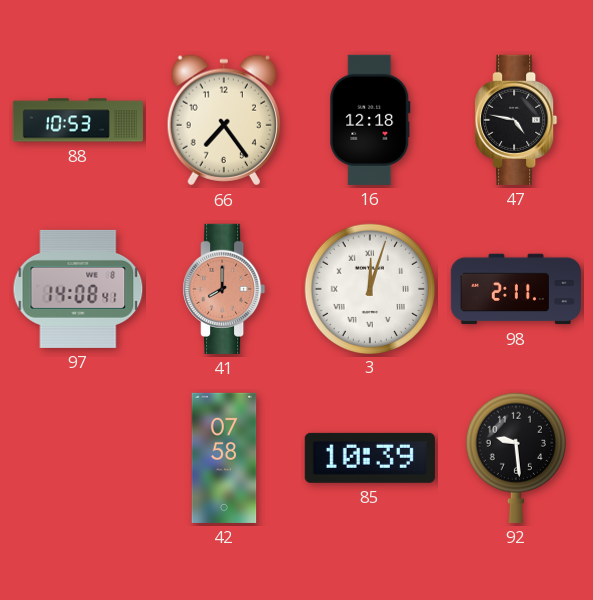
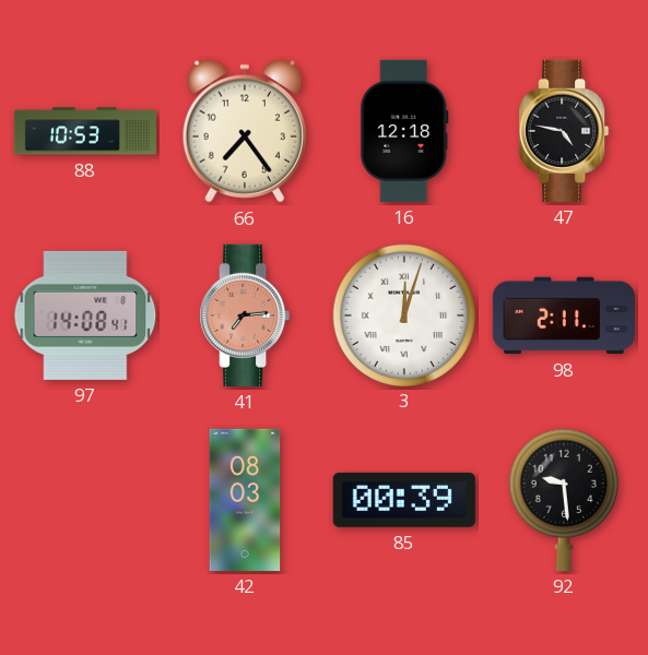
41: 8:00 -> 7:14
42: 07:58 -> 08:03
85: 10:39 -> 00:39
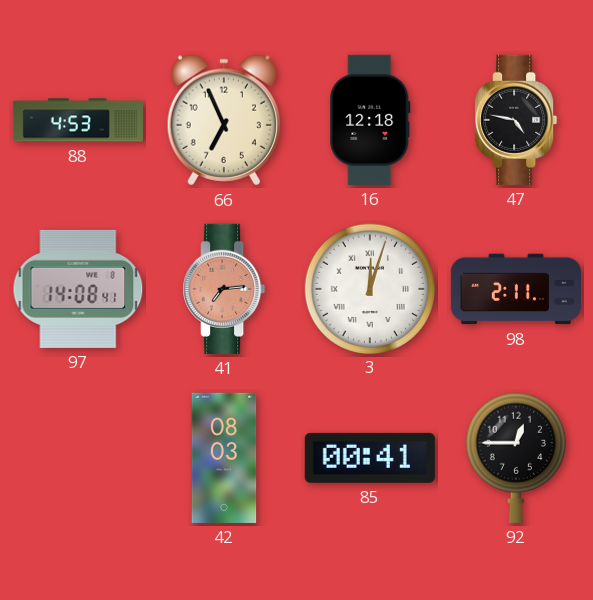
88: 10:53 -> 4:53
66: 7:24 -> 6:56
85: 00:39 -> 00:41
92: 9:29 -> 12:45
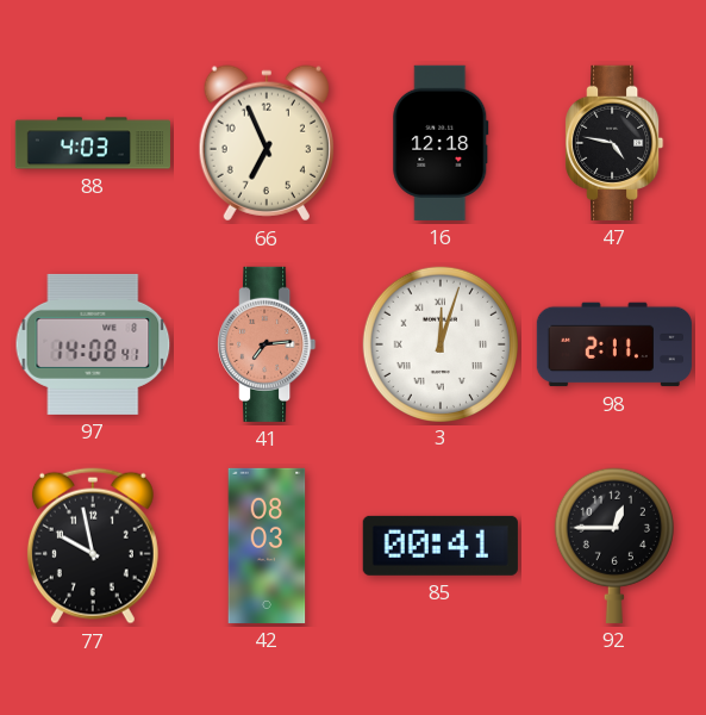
88: 4:53 -> 4:03
77: none -> 9:58
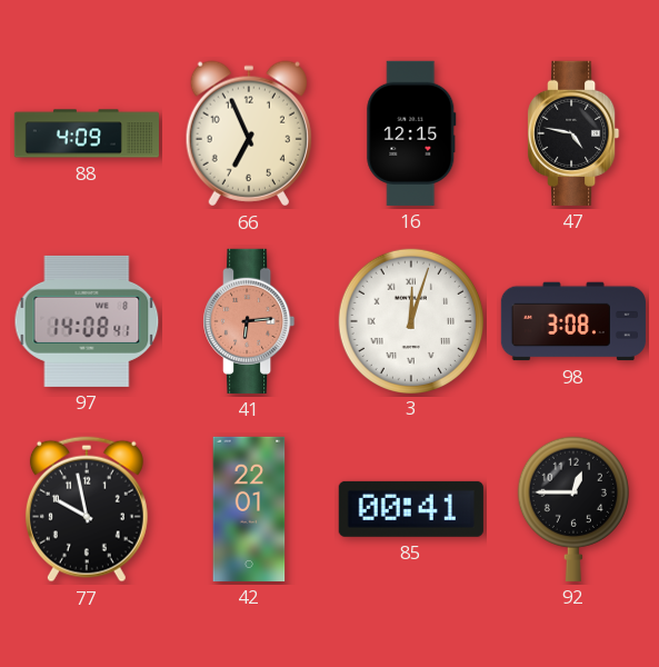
88: 4:03 -> 4:09
16: 12:18 -> 12:15
41: 7:14 -> 6:14
98: 2:11 -> 3:08
42: 08:03 -> 22:01
